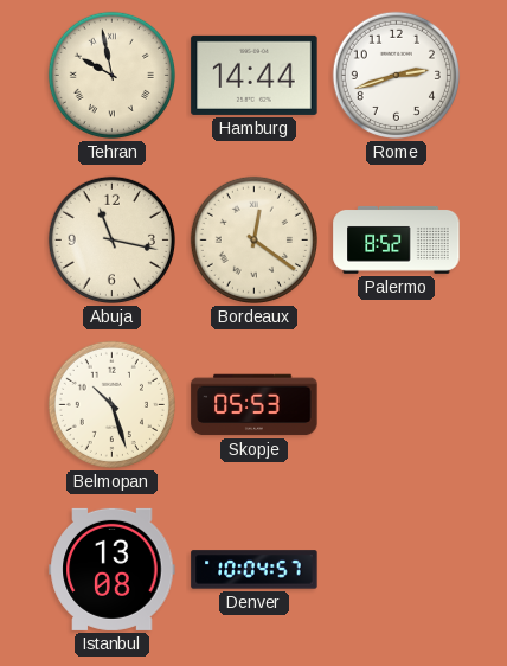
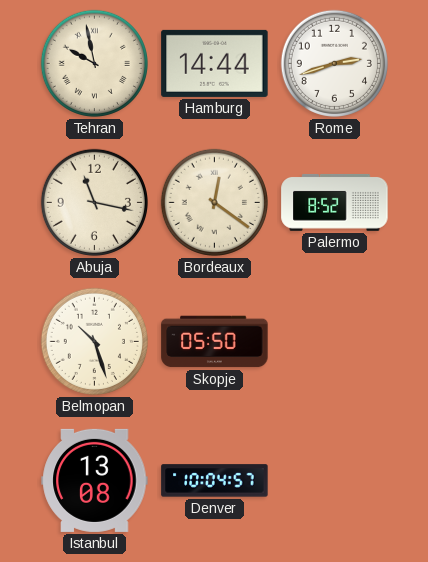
Skopje: 05:53 -> 05:50
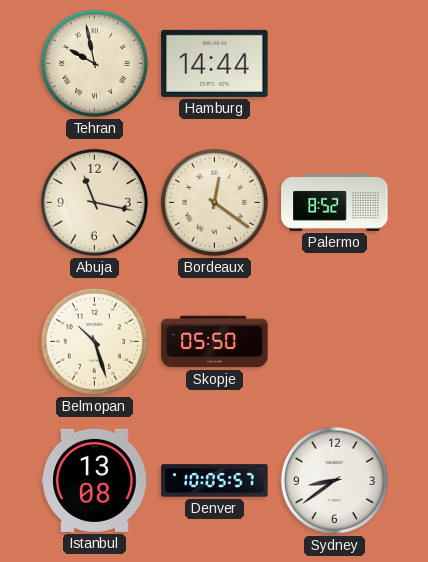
Rome: 2:42 -> none
Denver: 10:04 -> 10:05
Sydney: none -> 8:39
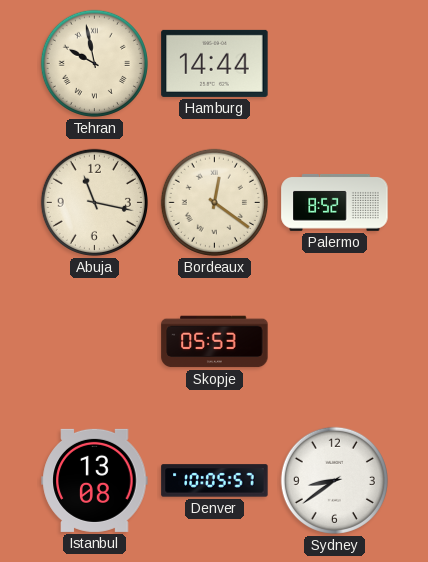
Belmopan: 10:27 -> none
Skopje: 05:50 -> 05:53
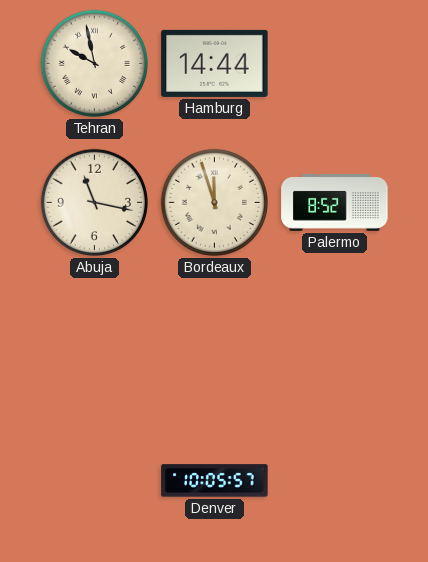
Bordeaux: 12:21 -> 11:57
Skopje: 05:53 -> none
Istanbul: 13:08 -> none
Sydney: 8:39 -> none
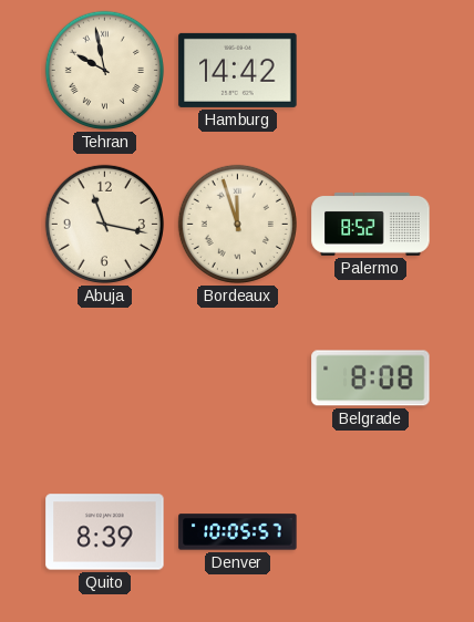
Hamburg: 14:44 -> 14:42
Belgrade: none -> 8:08
Quito: none -> 8:39
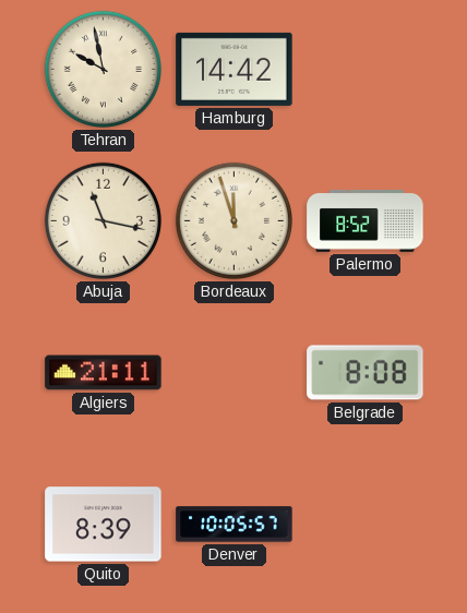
Algiers: none -> 21:11
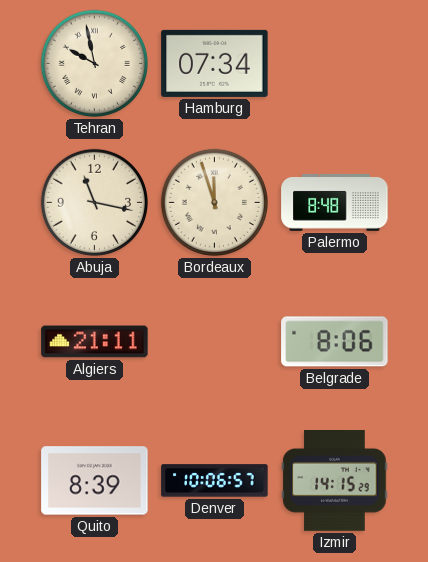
Hamburg: 14:42 -> 07:34
Palermo: 8:52 -> 8:48
Belgrade: 8:08 -> 8:06
Denver: 10:05 -> 10:06
Izmir: none -> 14:15
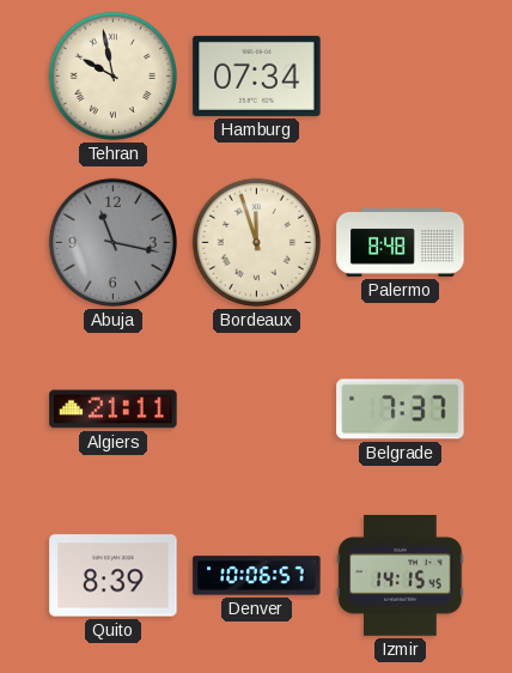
Abuja dial: cream -> grey
Belgrade: 8:06 -> 7:37
Izmir: 14:15:29 -> 14:15:45
